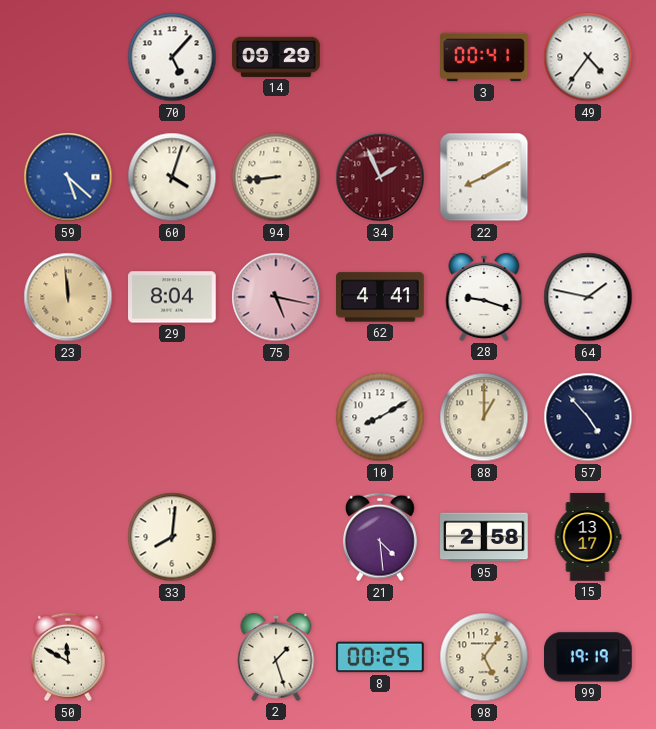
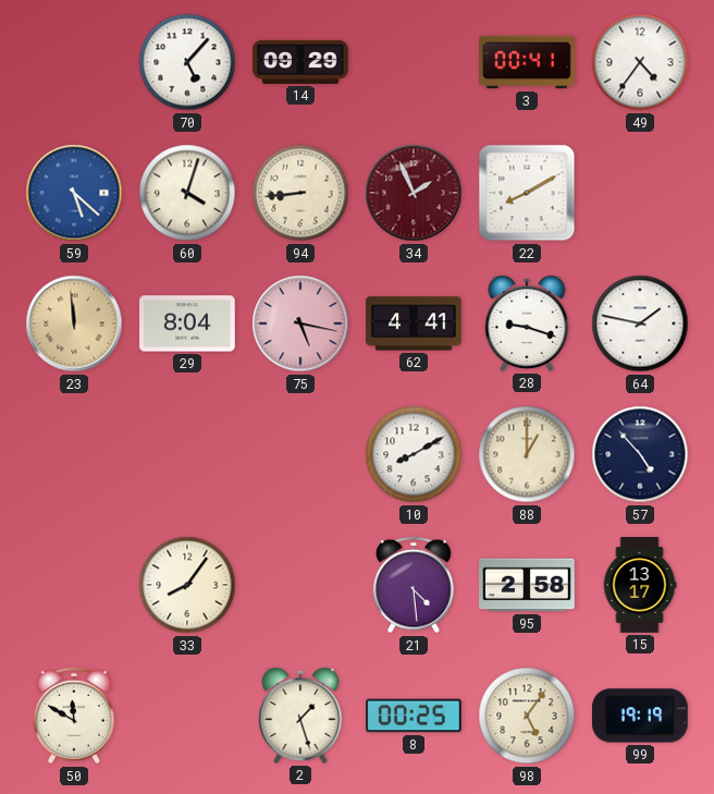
33: 8:01 -> 8:06
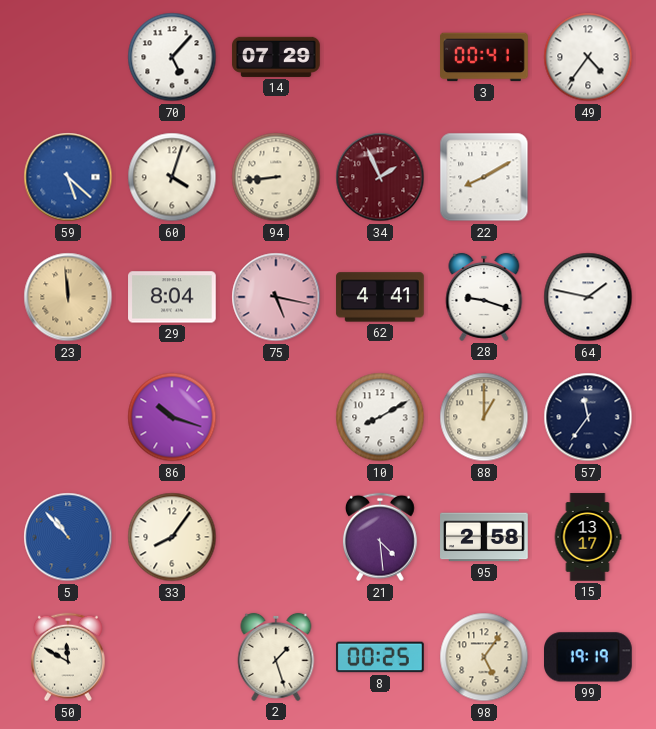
14: 09:29 -> 07:29
86: none -> 10:18
57: 4:53 -> 11:36
5: none -> 10:53
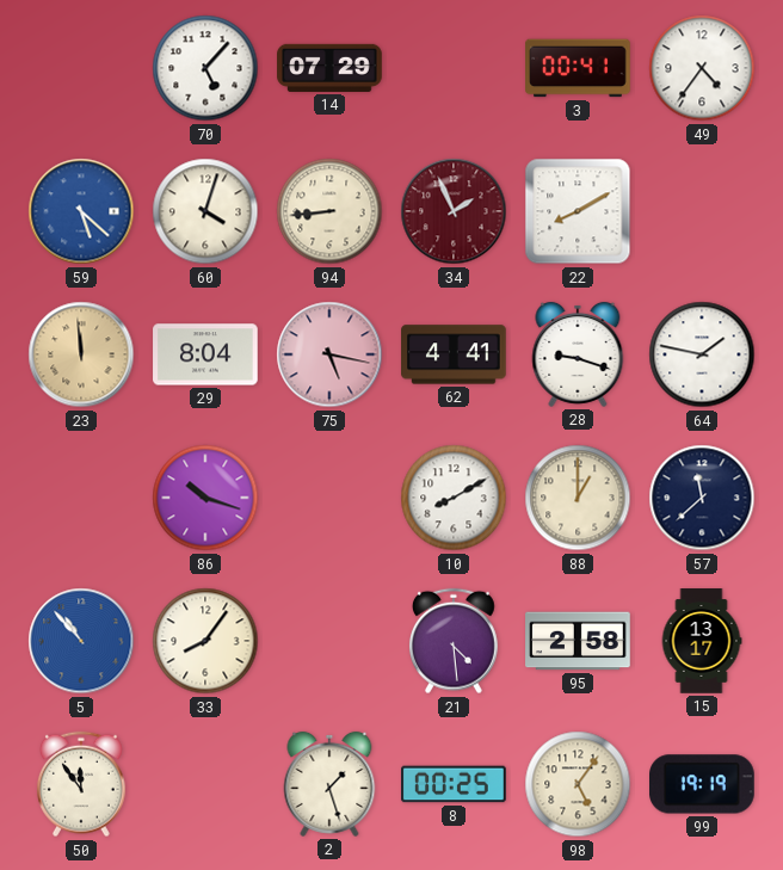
57: 11:36 -> 11:38
50: 11:50 -> 11:54
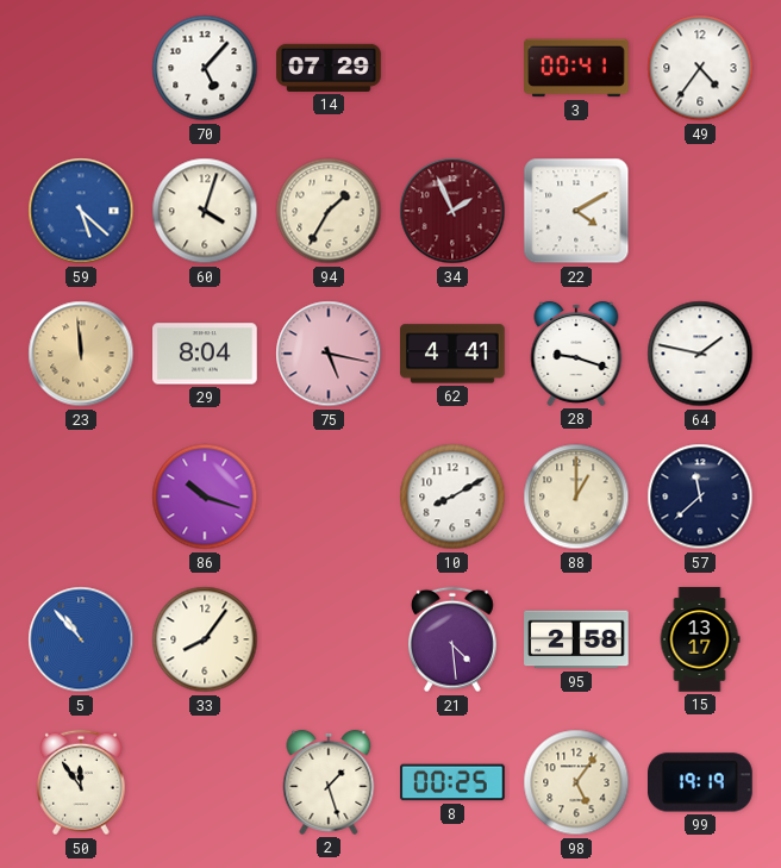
94: 8:44 -> 1:35
22: 8:10 -> 4:10
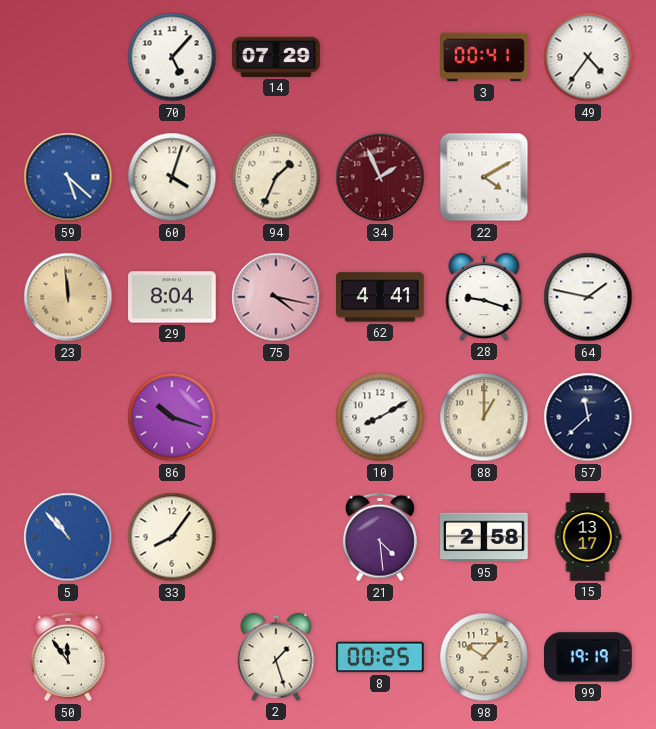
94: 1:35 -> 1:34
75: 5:17 -> 4:17
98: 5:06 -> 10:07
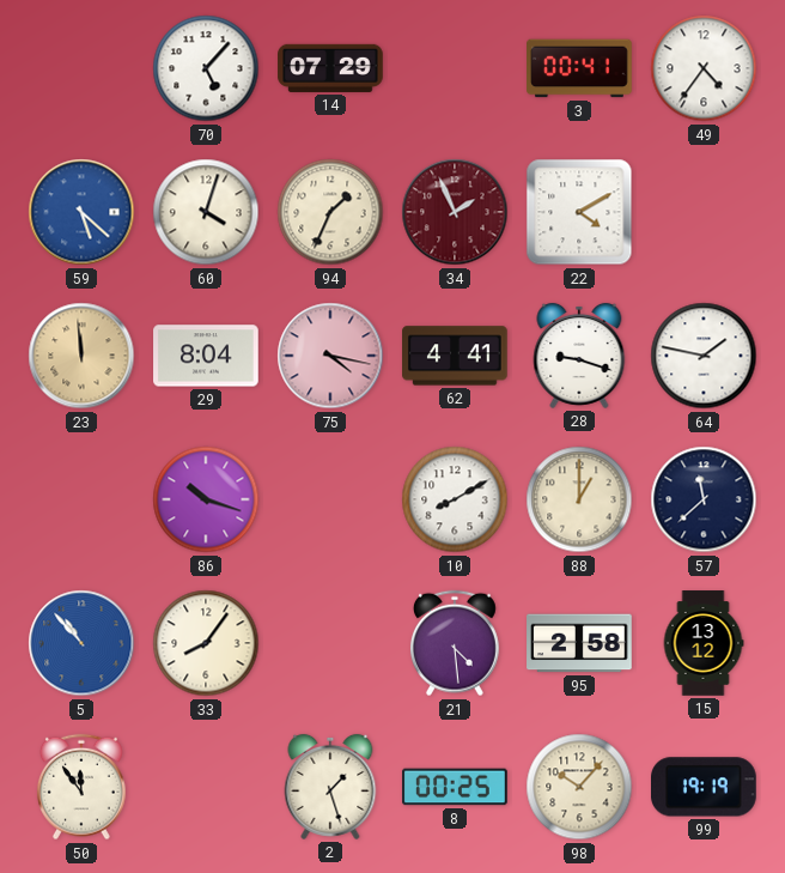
15: 13:17 -> 13:12
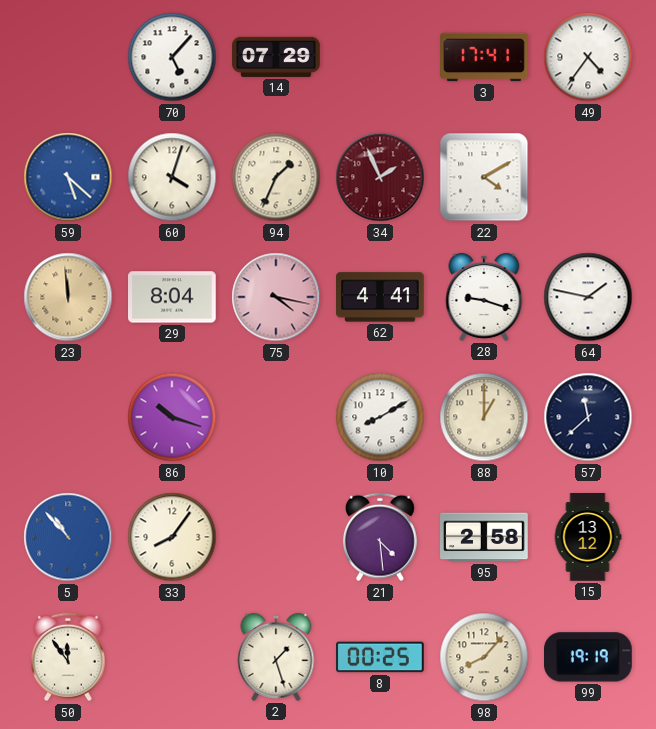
3: 00:41 -> 17:41
98: 10:07 -> 8:07
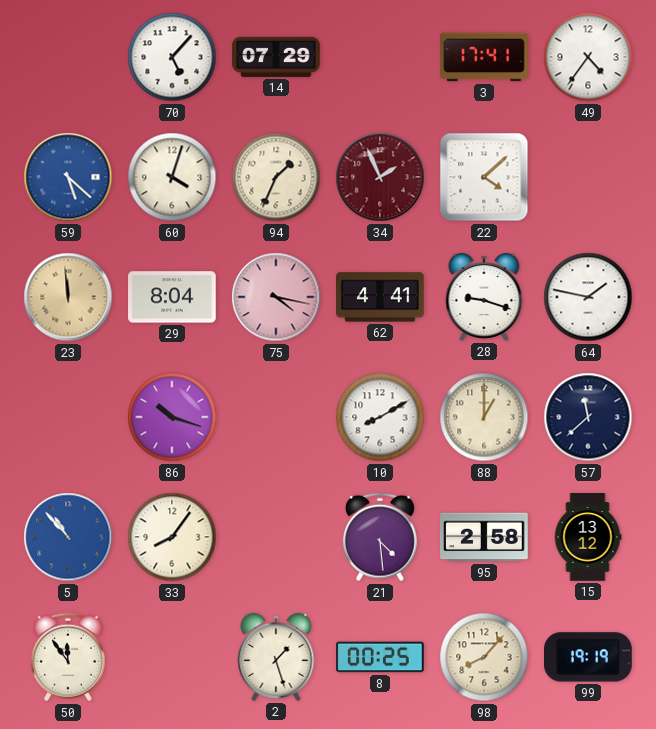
22: 4:10 -> 4:08
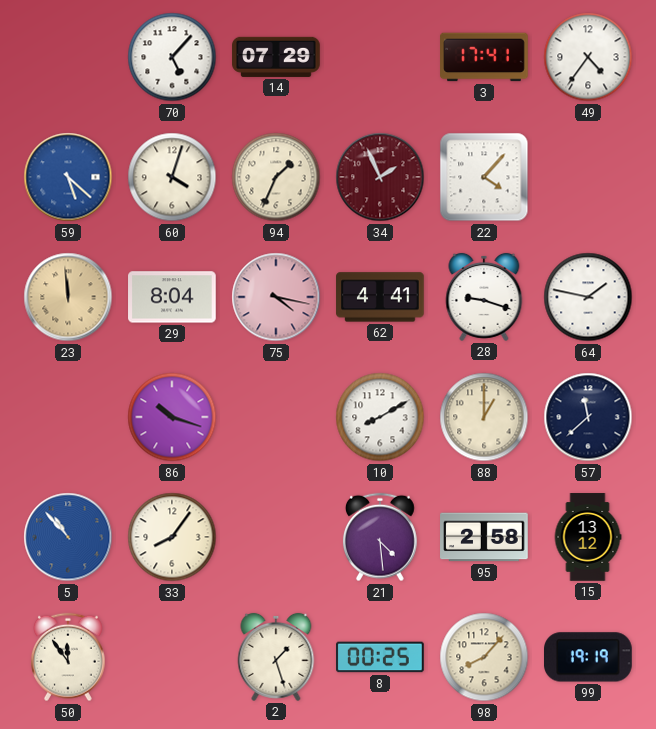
22: 4:08 -> 4:07
